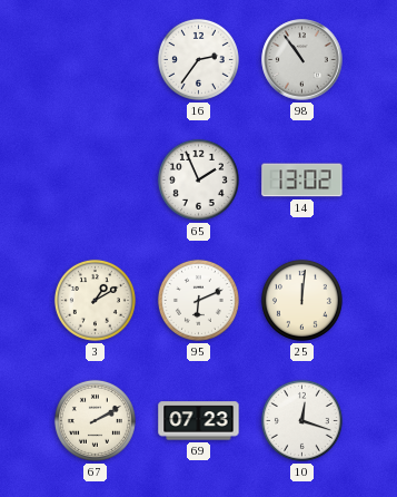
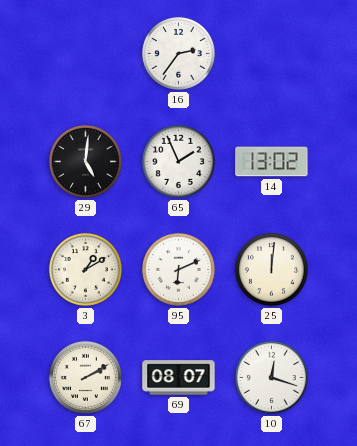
98: 10:54 -> none
29: none -> 5:01
69: 07:23 -> 08:07
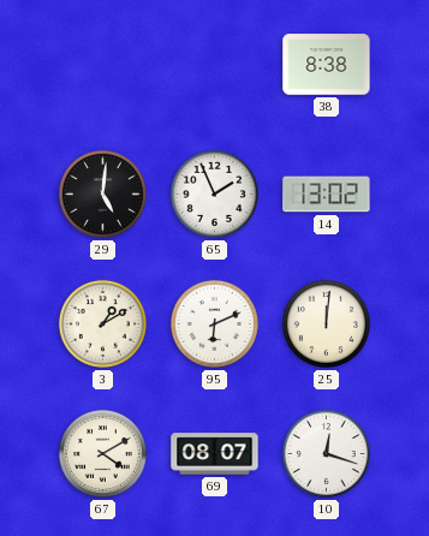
16: 2:36 -> none
38: none -> 8:38
67: 2:10 -> 4:10
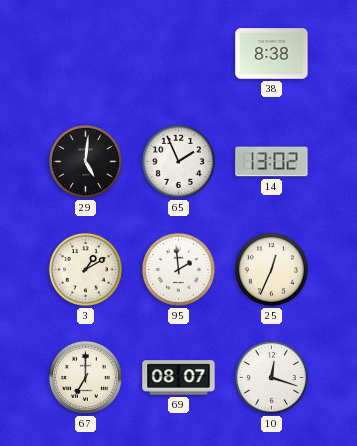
95: 6:11 -> 1:59
25: 12:01 -> 12:34
67: 4:10 -> 7:00
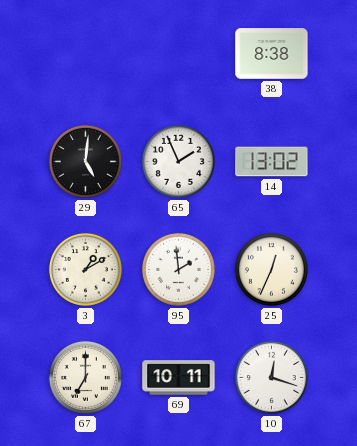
69: 08:07 -> 10:11
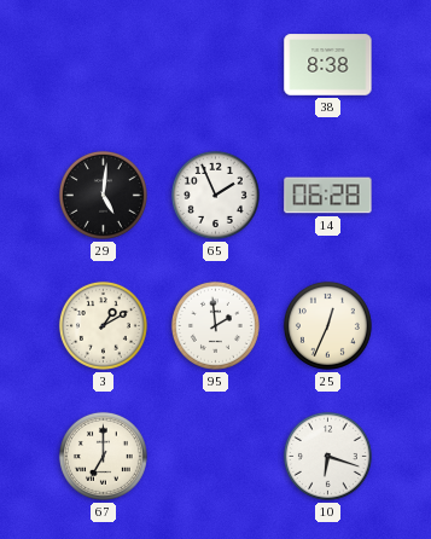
14: 13:02 -> 06:28
69: 10:11 -> none
10: 12:18 -> 6:18
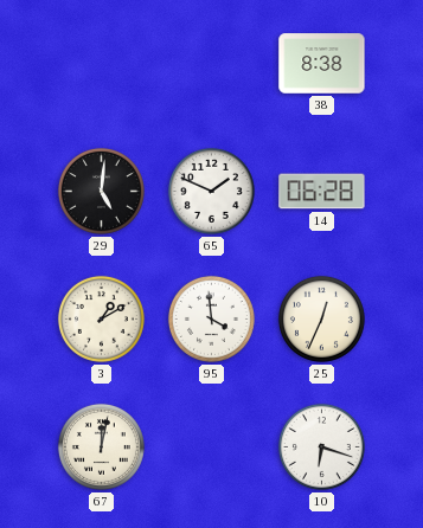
65: 1:56 -> 1:49
95: 1:59 -> 3:59
67: 7:00 -> 12:02
